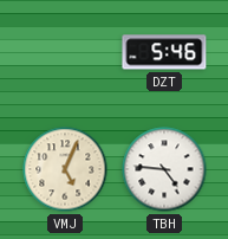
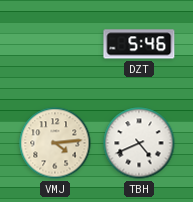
VMJ: 5:04 -> 4:14
TBH: 4:46 -> 4:41
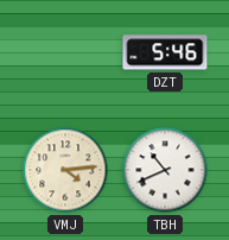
TBH: 4:41 -> 10:41
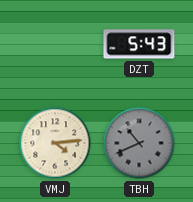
DZT: 5:46 -> 5:43
TBH dial: white -> grey
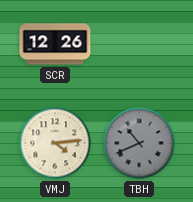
SCR: none -> 12:26
DZT: 5:43 -> none
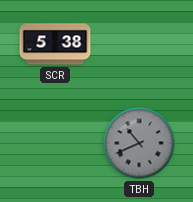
SCR: 12:26 -> 5:38
VMJ: 4:14 -> none
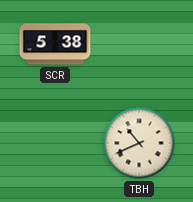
TBH dial: grey -> cream
